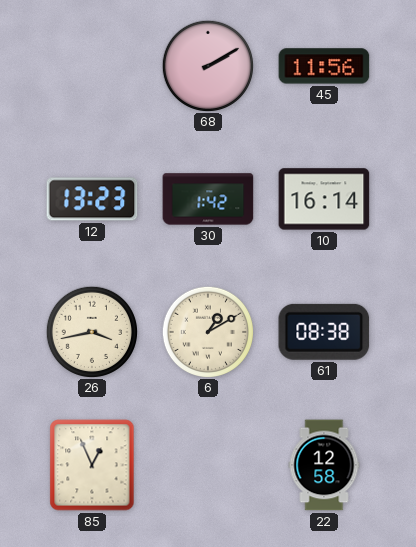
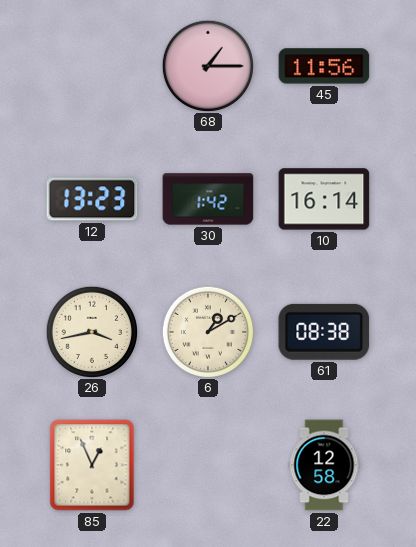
68: 2:10 -> 1:15
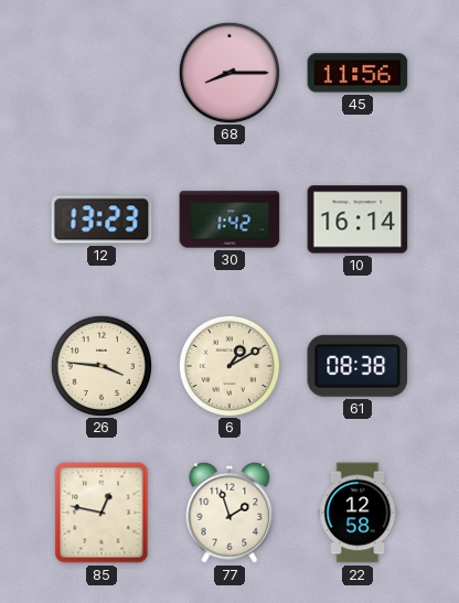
68: 1:15 -> 8:15
26: 3:43 -> 3:46
85: 12:56 -> 12:47
77: none -> 1:57
